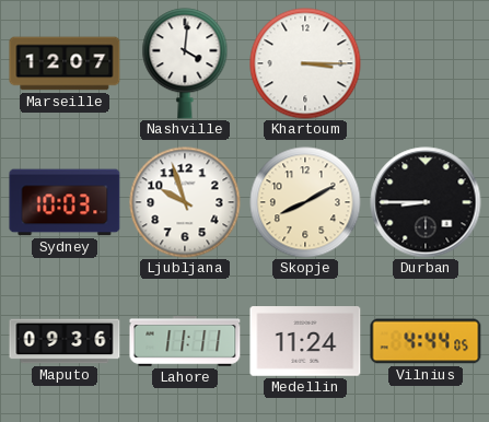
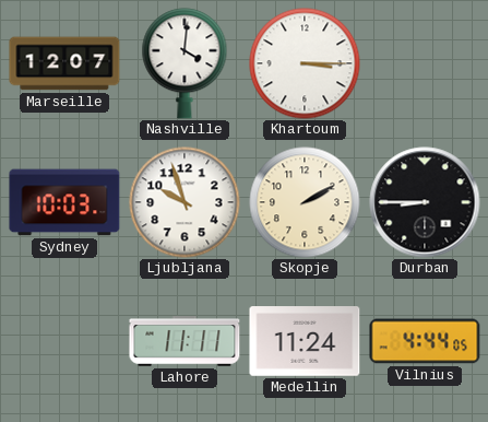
Skopje: 8:10 -> 2:10
Maputo: 09:36 -> none
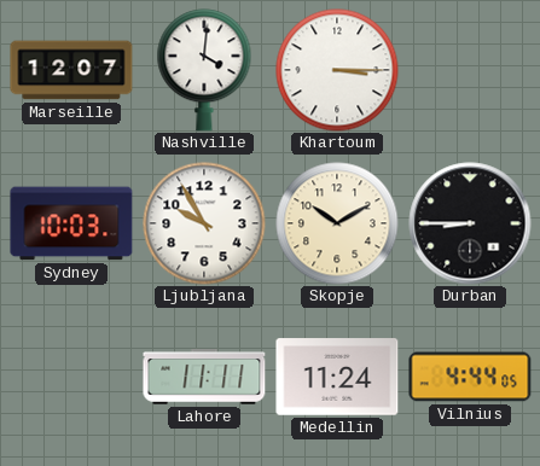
Ljubljana: 9:57 -> 9:55
Skopje: 2:10 -> 10:10
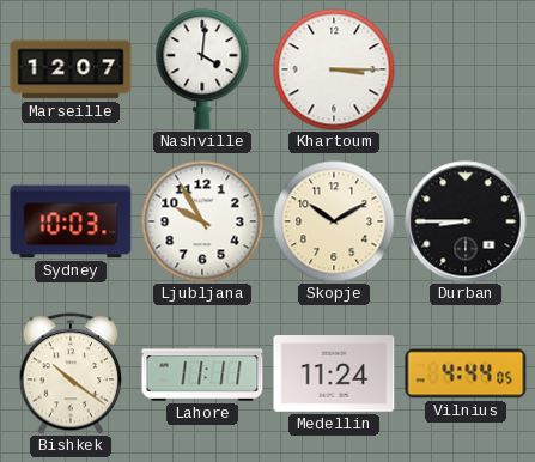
Bishkek: none -> 10:21
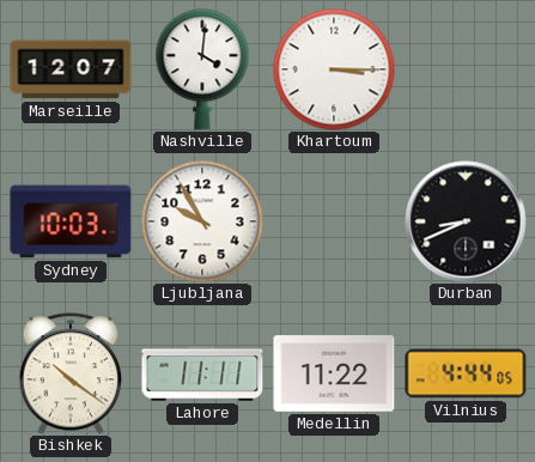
Skopje: 10:10 -> none
Durban: 8:45 -> 8:41
Medellin: 11:24 -> 11:22
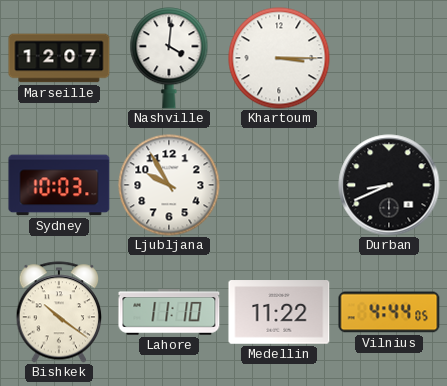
Lahore: 11:11 -> 11:10
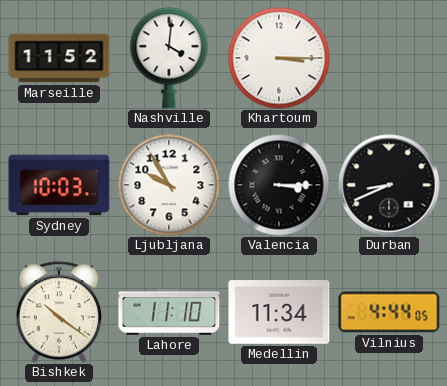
Marseille: 12:07 -> 11:52
Valencia: none -> 3:15
Medellin: 11:22 -> 11:34
